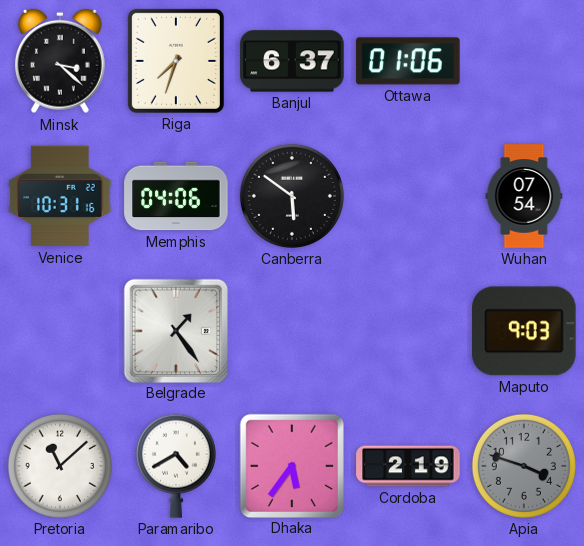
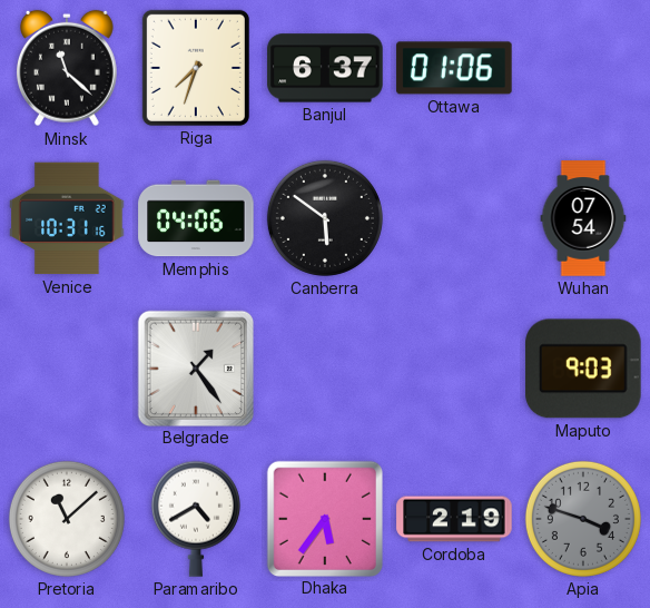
Minsk: 3:22 -> 11:22
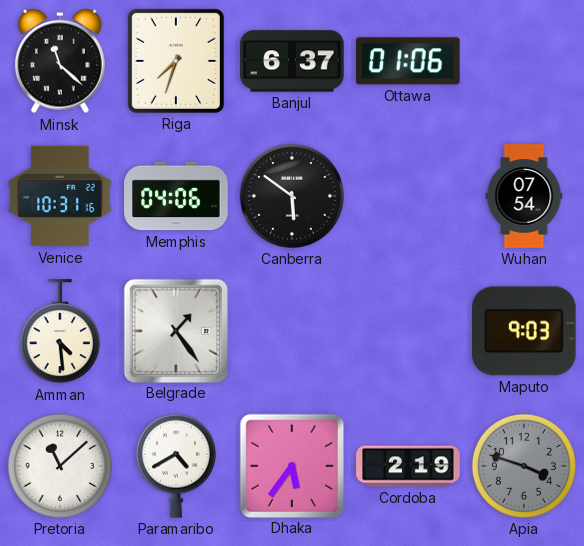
Amman: none -> 4:29
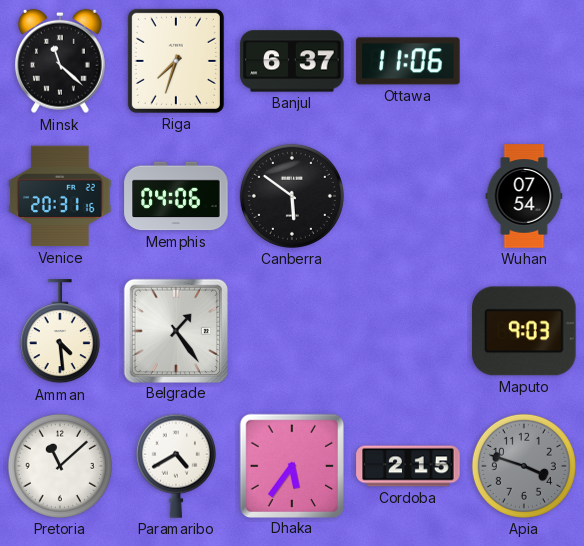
Ottawa: 01:06 -> 11:06
Venice: 10:31 -> 20:31
Cordoba: 2:19 -> 2:15
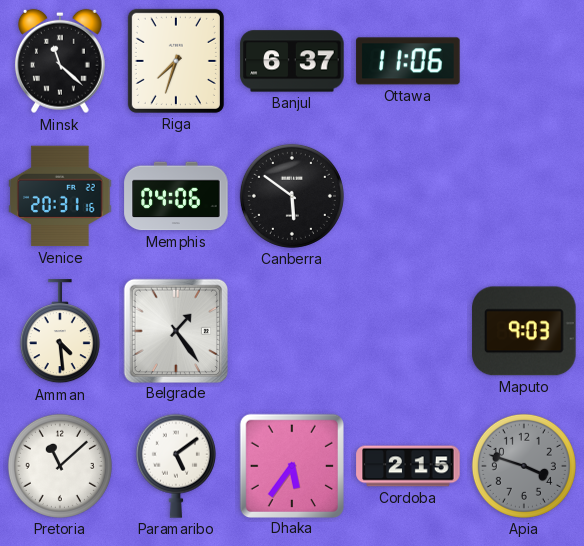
Wuhan: 07:54 -> none
Paramaribo: 4:40 -> 5:09
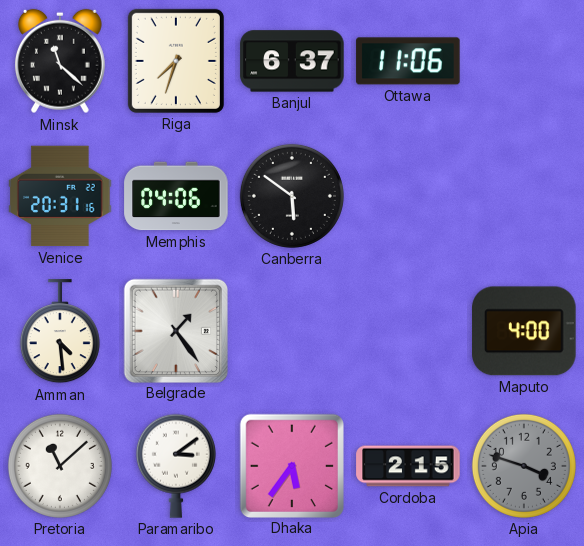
Maputo: 9:03 -> 4:00
Paramaribo: 5:09 -> 3:09
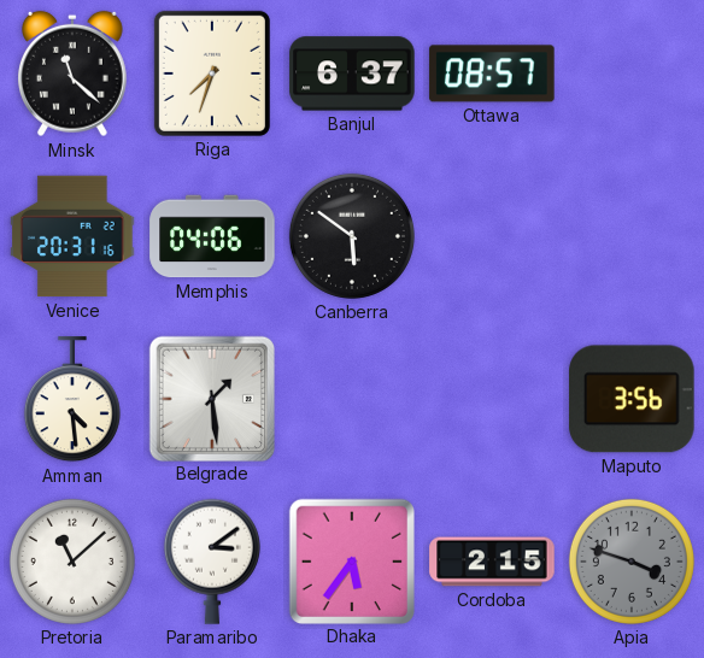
Ottawa: 11:06 -> 08:57
Belgrade: 1:24 -> 1:29
Maputo: 4:00 -> 3:56
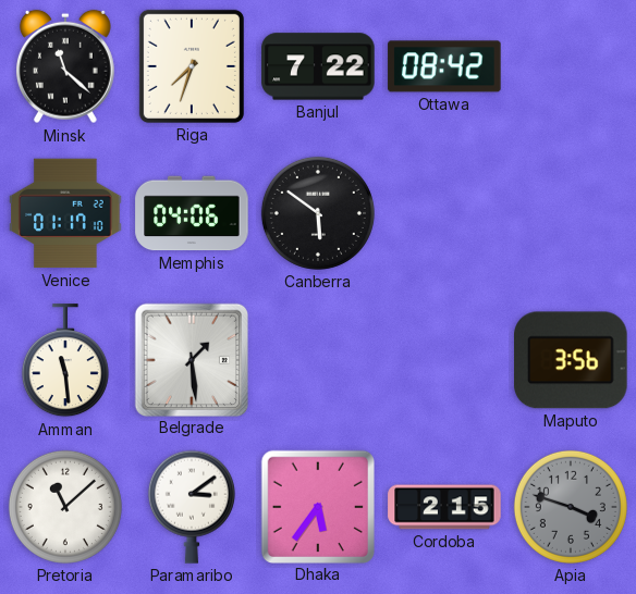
Banjul: 6:37 -> 7:22
Ottawa: 08:57 -> 08:42
Venice: 20:31 -> 01:17
Amman: 4:29 -> 11:29
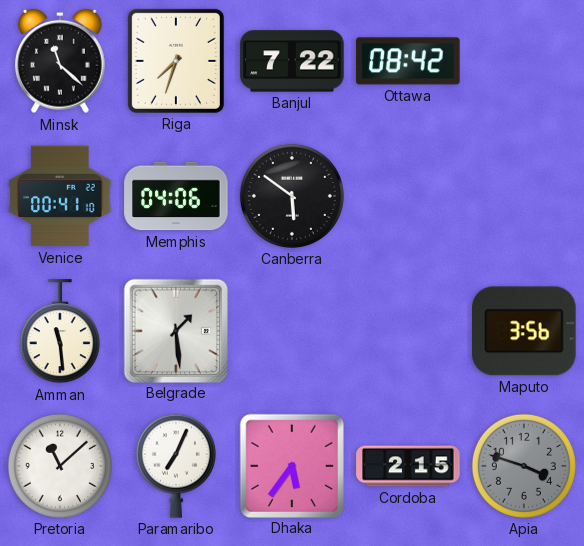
Venice: 01:17 -> 00:41
Paramaribo: 3:09 -> 7:04
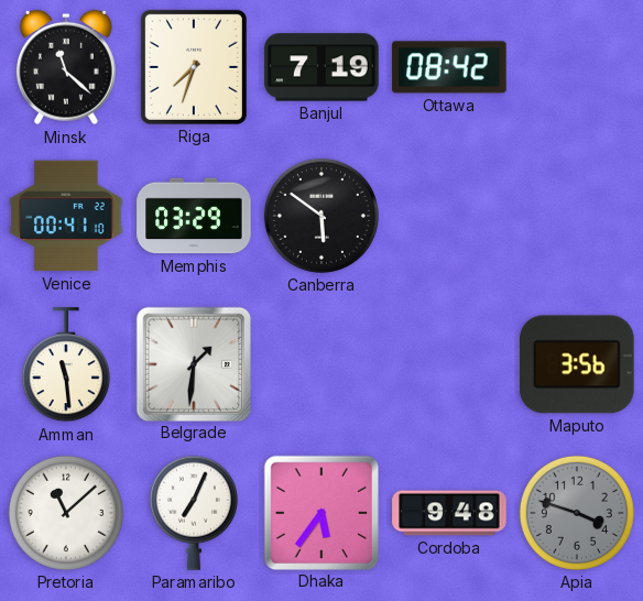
Banjul: 7:22 -> 7:19
Memphis: 04:06 -> 03:29
Belgrade: 1:29 -> 1:31
Cordoba: 2:15 -> 9:48
